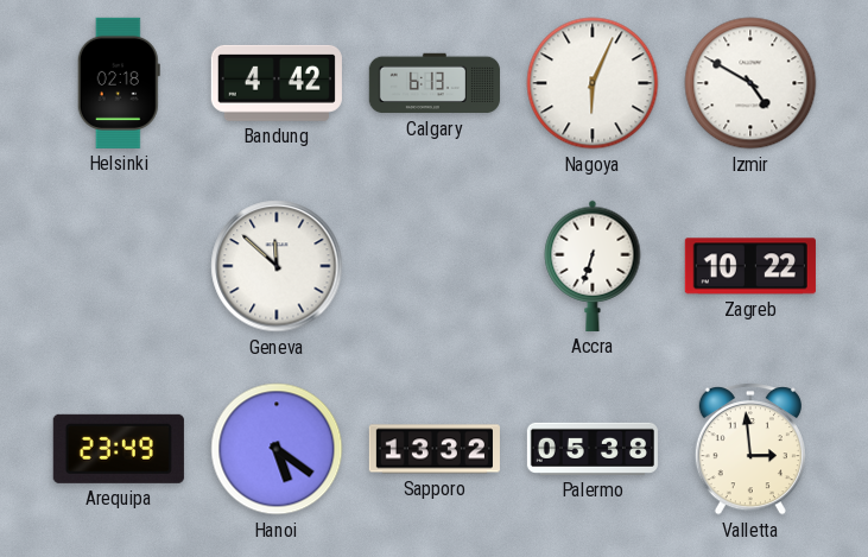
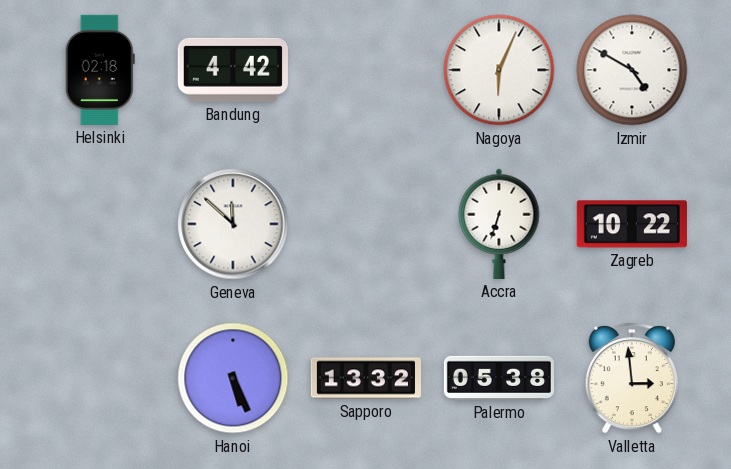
Calgary: 6:13 -> none
Arequipa: 23:49 -> none
Hanoi: 5:21 -> 5:26
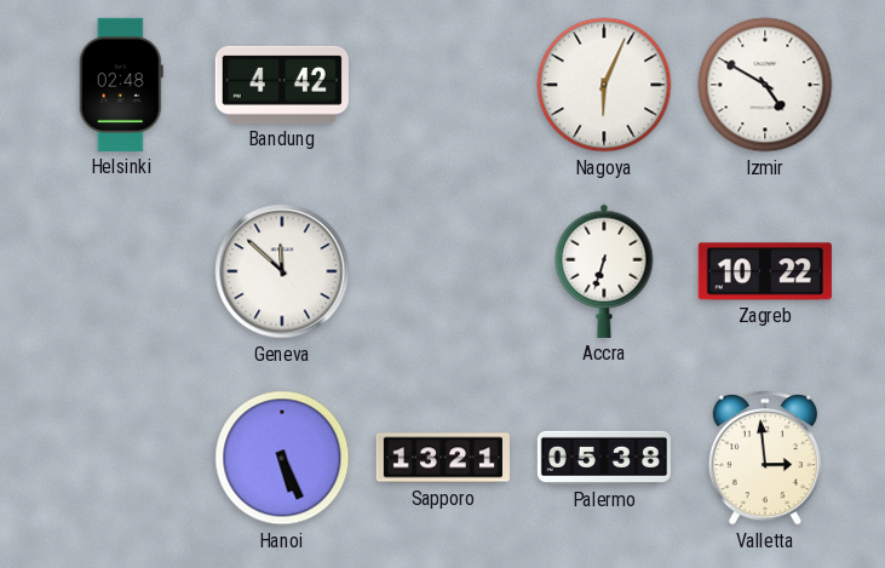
Helsinki: 02:18 -> 02:48
Sapporo: 13:32 -> 13:21
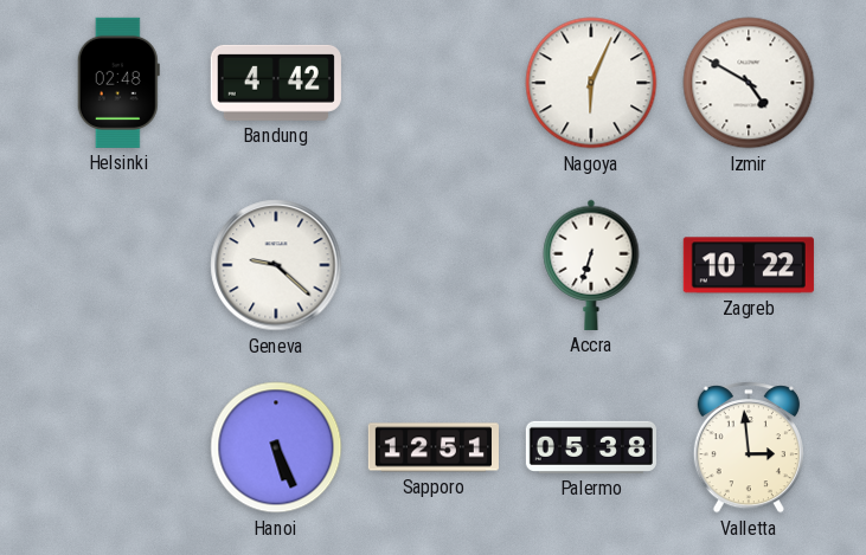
Geneva: 11:52 -> 9:22
Sapporo: 13:21 -> 12:51
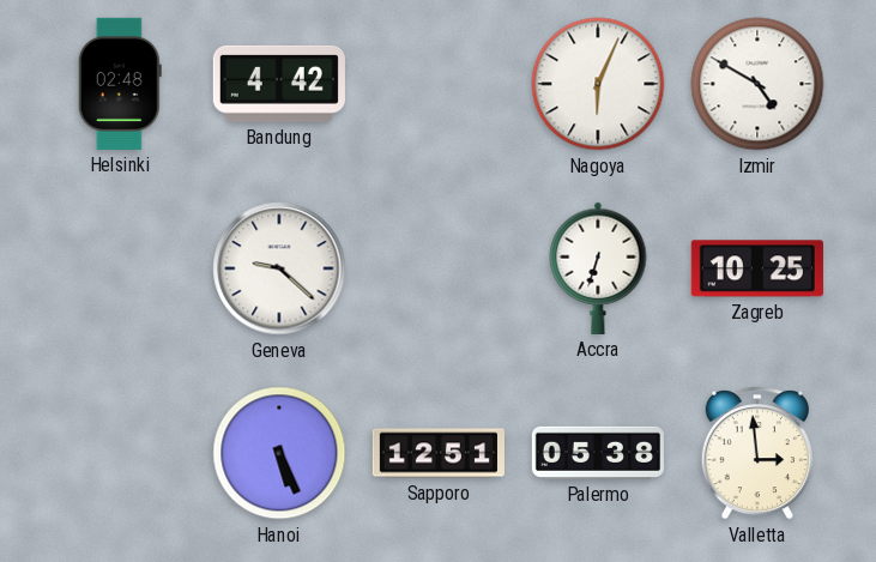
Zagreb: 10:22 -> 10:25
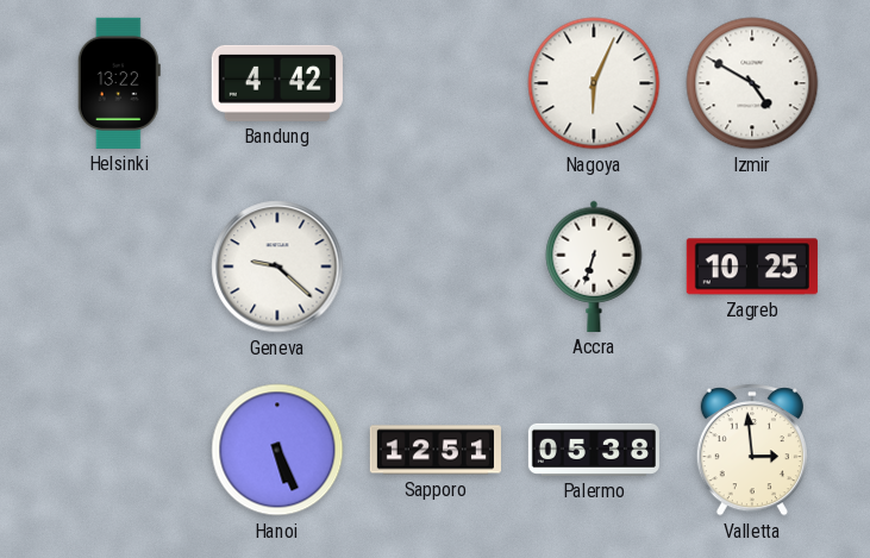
Helsinki: 02:48 -> 13:22
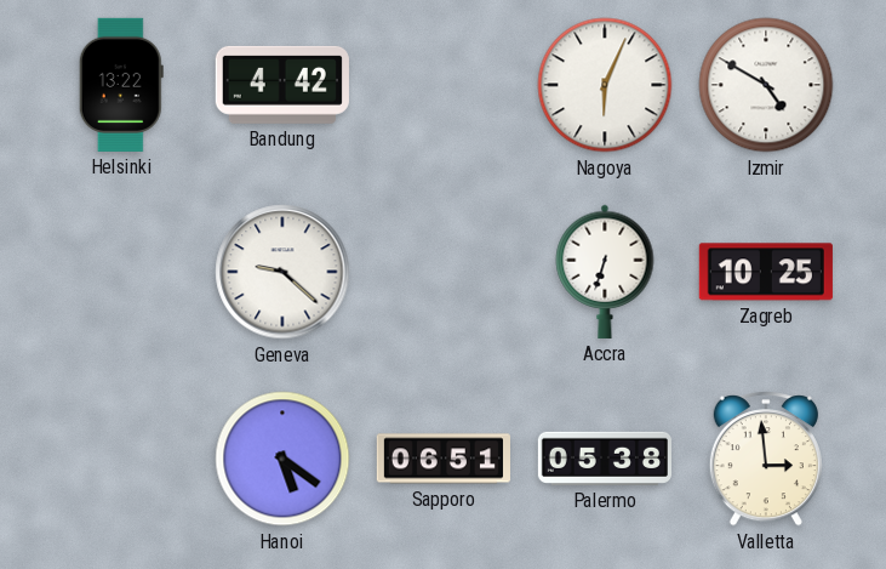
Hanoi: 5:26 -> 5:21
Sapporo: 12:51 -> 06:51
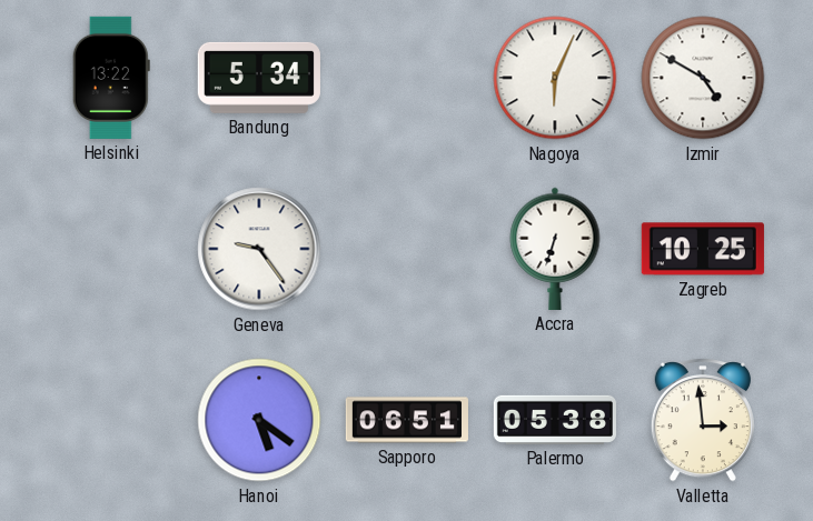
Bandung: 4:42 -> 5:34
Geneva: 9:22 -> 9:24
